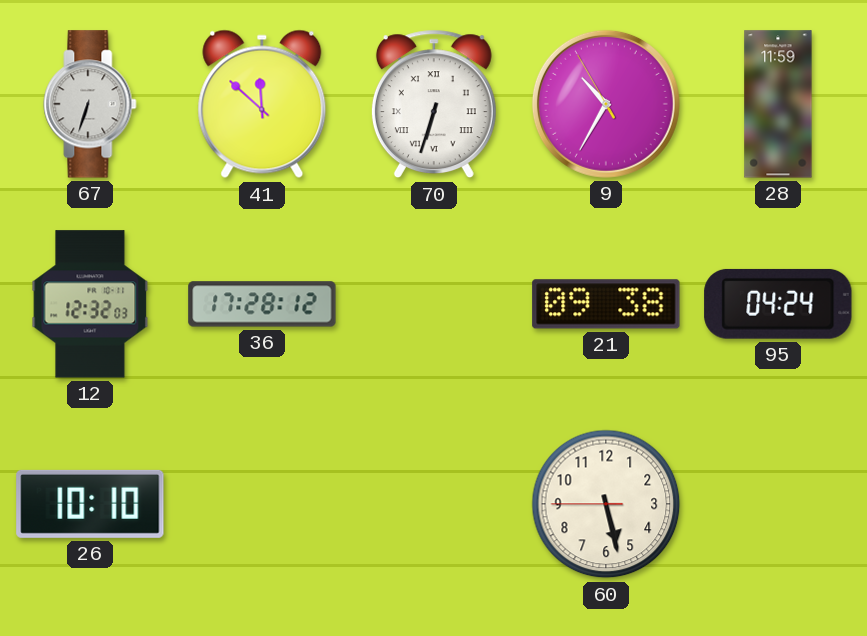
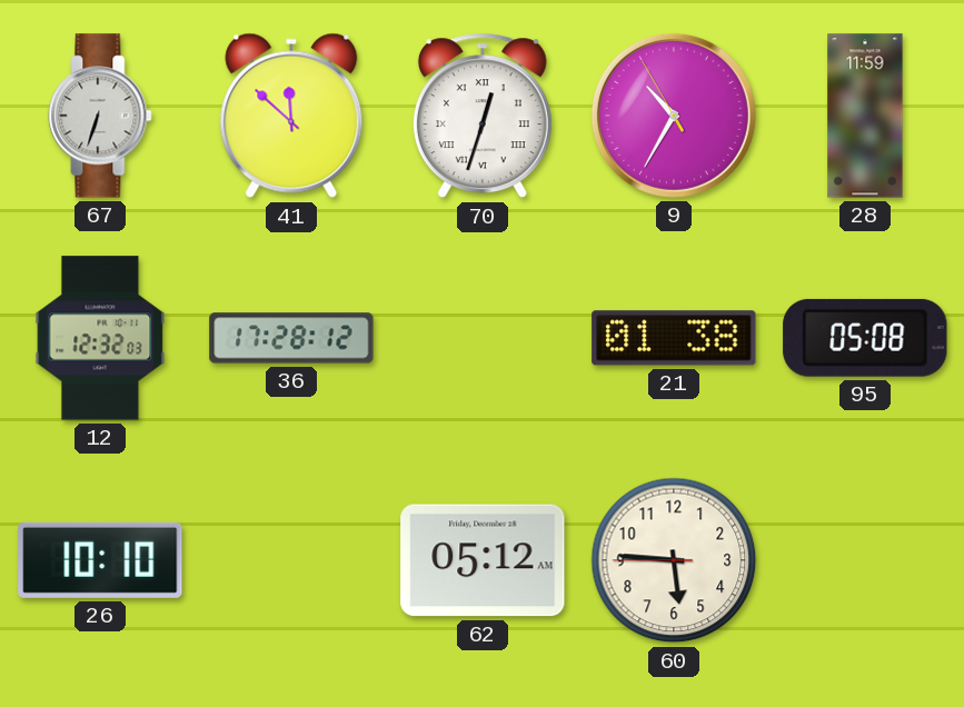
70: 6:33 -> 12:33
21: 09:38 -> 01:38
95: 04:24 -> 05:08
62: none -> 05:12
60: 5:27 -> 5:45
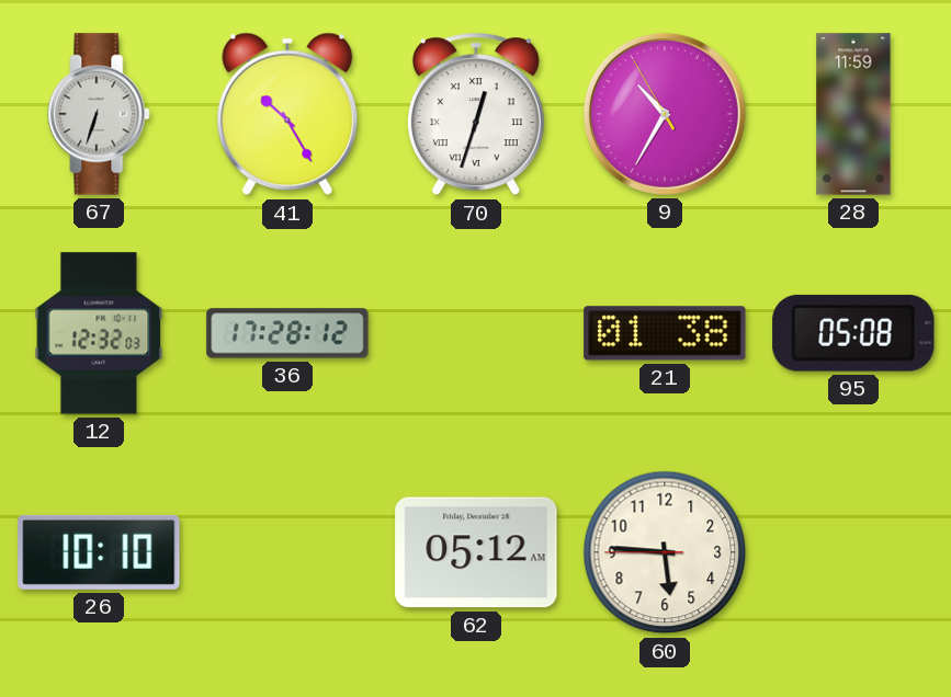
41: 11:52 -> 10:25
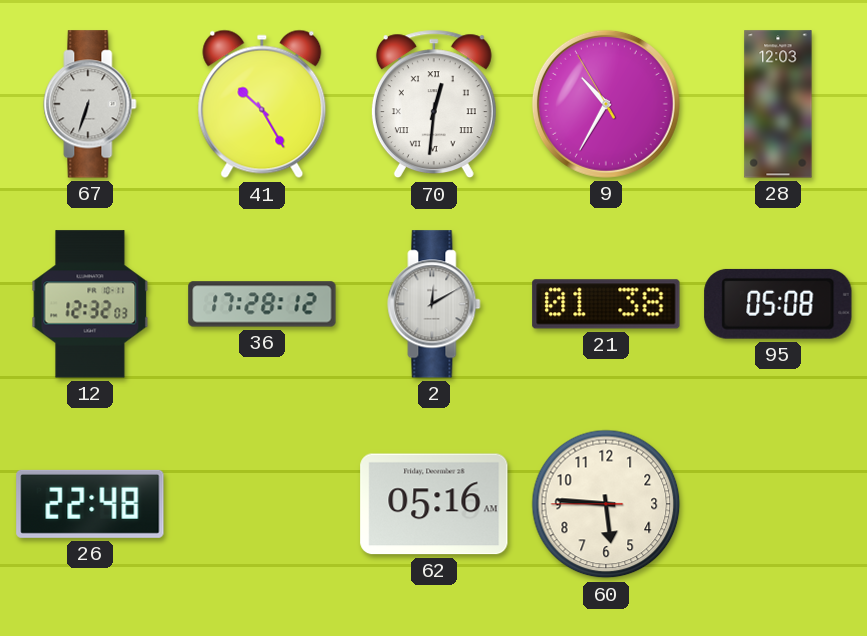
70: 12:33 -> 12:31
28: 11:59 -> 12:03
2: none -> 12:10
26: 10:10 -> 22:48
62: 05:12 -> 05:16
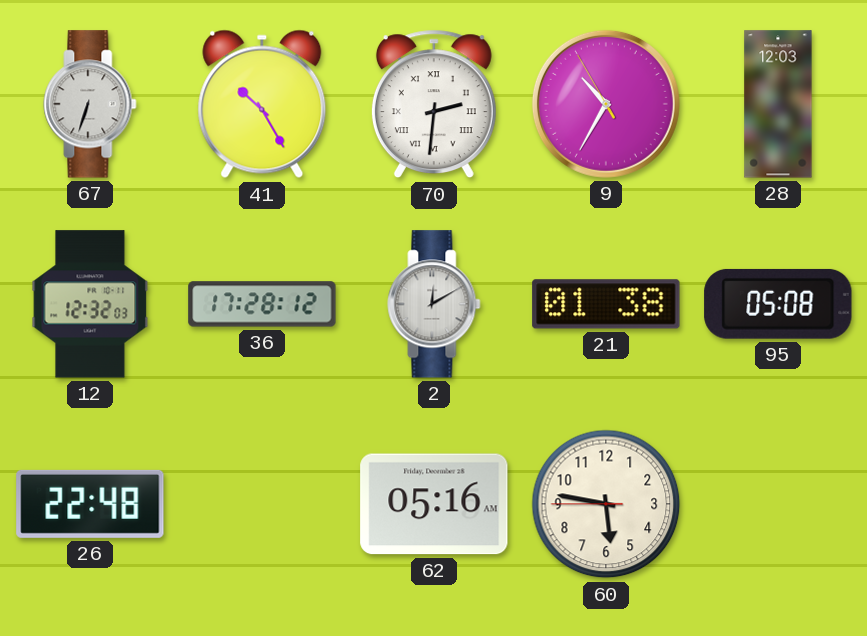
70: 12:31 -> 2:31
60: 5:45 -> 5:46
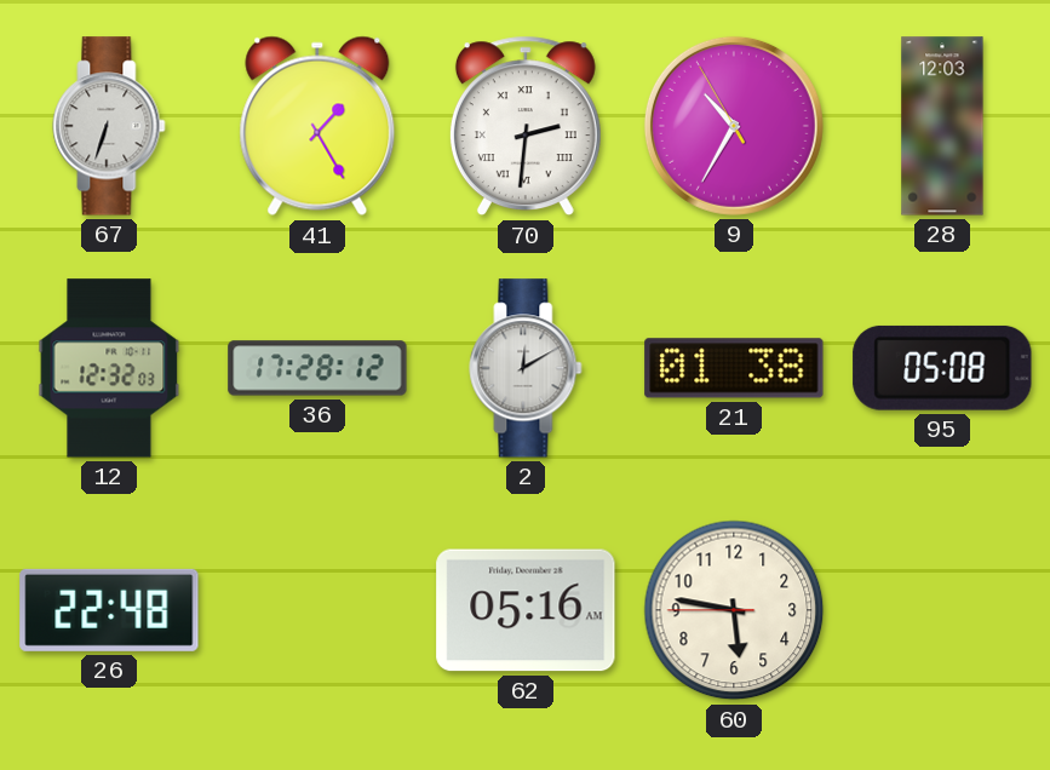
41: 10:25 -> 1:25
